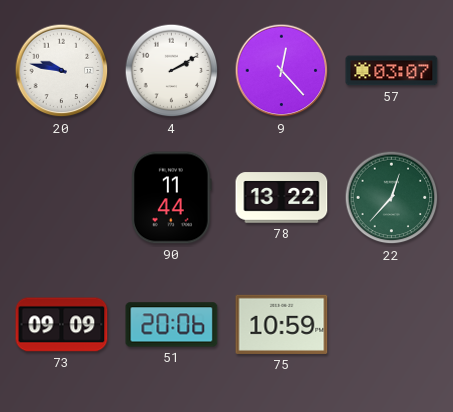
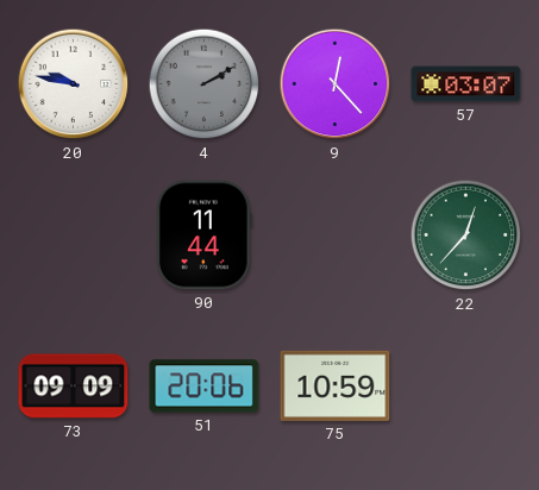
4 dial: white -> grey
78: 13:22 -> none
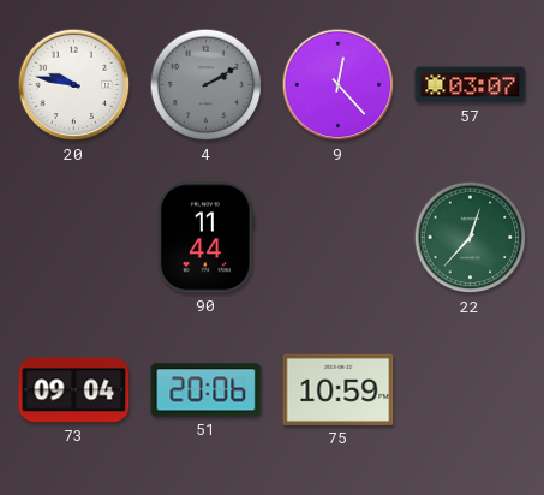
73: 09:09 -> 09:04
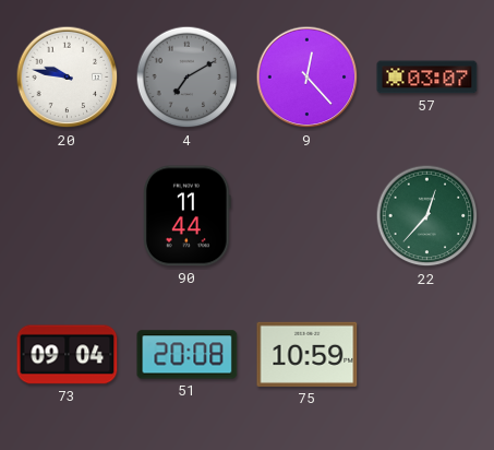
4: 2:10 -> 7:10
51: 20:06 -> 20:08
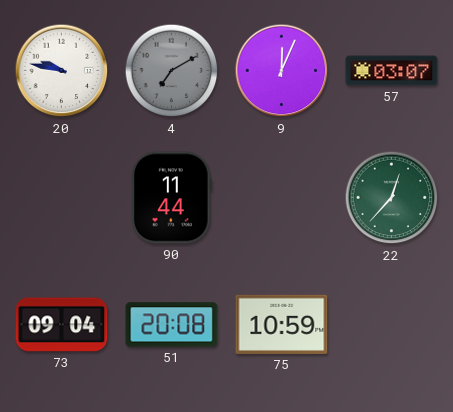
9: 12:23 -> 12:04
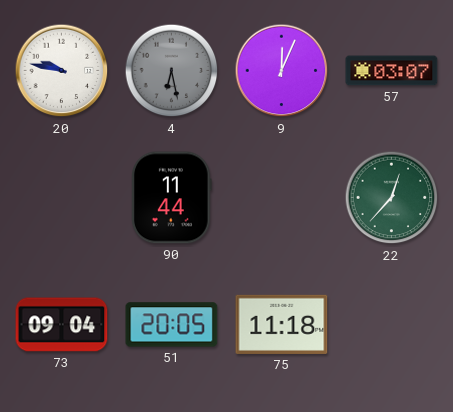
4: 7:10 -> 6:28
51: 20:08 -> 20:05
75: 10:59 -> 11:18
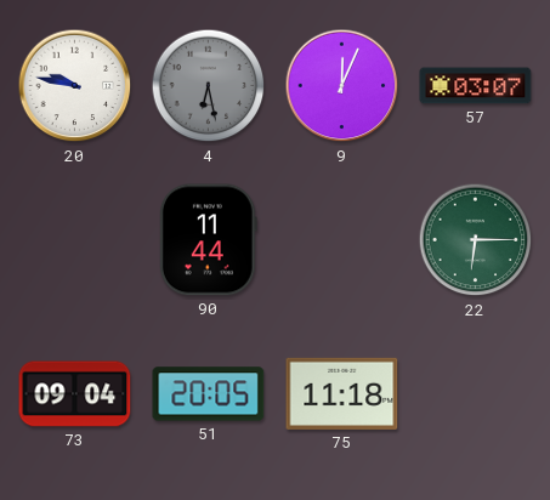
22: 12:37 -> 6:15
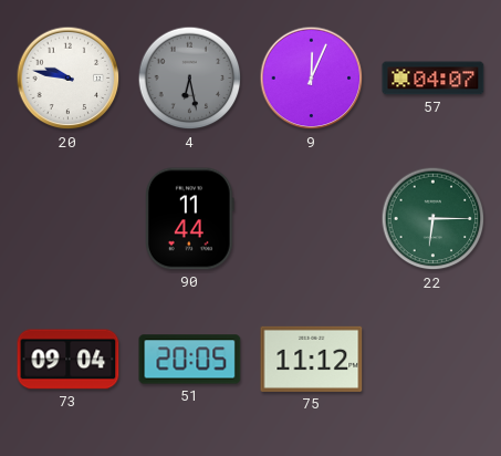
57: 03:07 -> 04:07
75: 11:18 -> 11:12
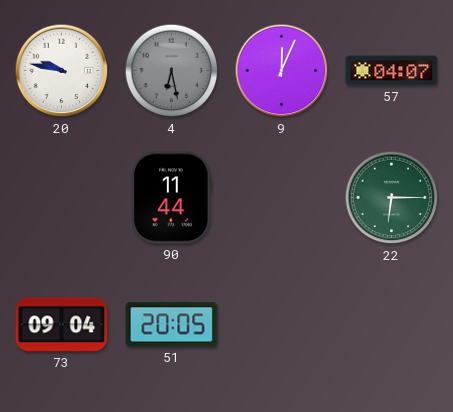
75: 11:12 -> none
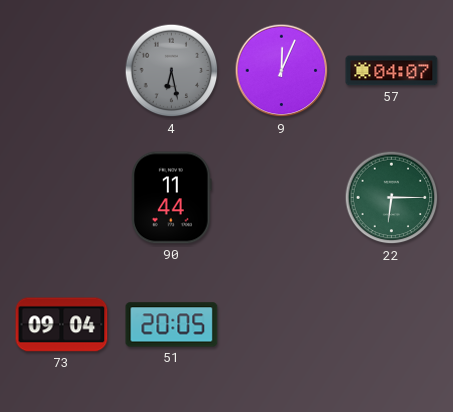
20: 9:47 -> none
